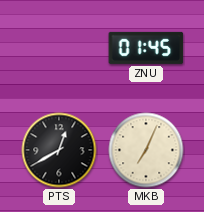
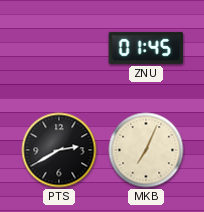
PTS: 12:40 -> 2:40
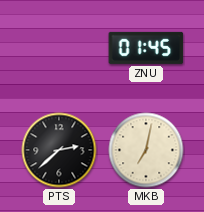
PTS: 2:40 -> 2:38
MKB: 7:04 -> 7:02
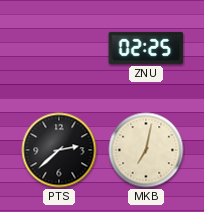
ZNU: 01:45 -> 02:25
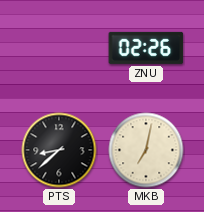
ZNU: 02:25 -> 02:26
PTS: 2:38 -> 8:38
